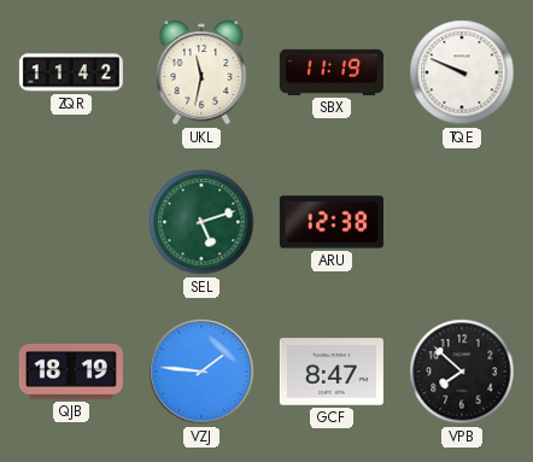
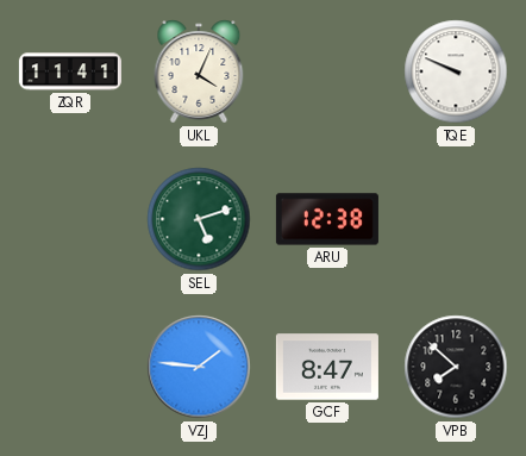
ZQR: 11:42 -> 11:41
UKL: 11:32 -> 4:04
SBX: 11:19 -> none
QJB: 18:19 -> none
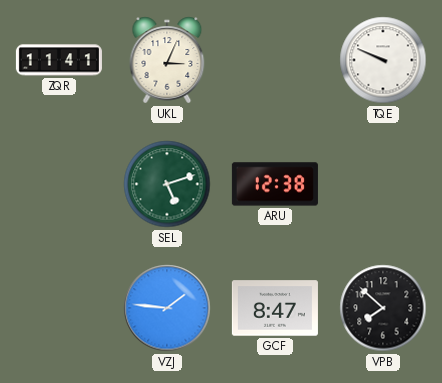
UKL: 4:04 -> 3:04
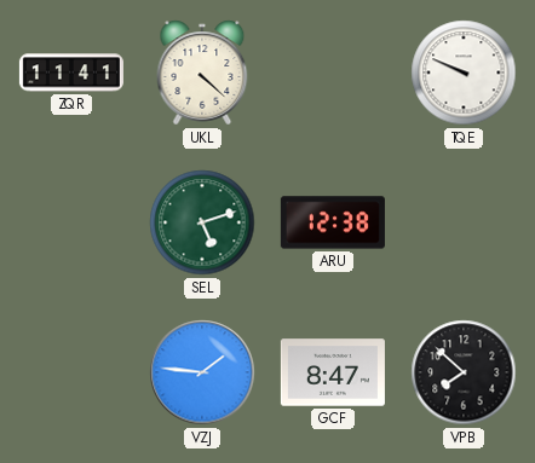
UKL: 3:04 -> 4:22
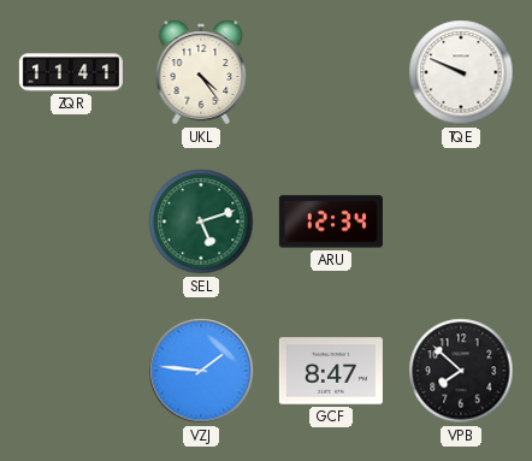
UKL: 4:22 -> 4:24
ARU: 12:38 -> 12:34
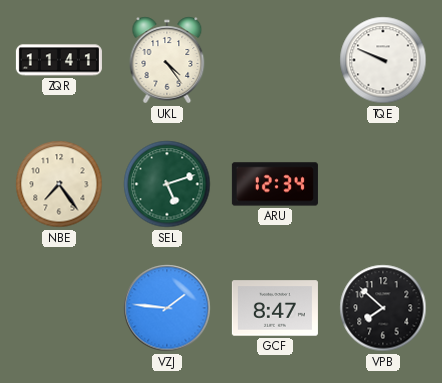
NBE: none -> 7:24
